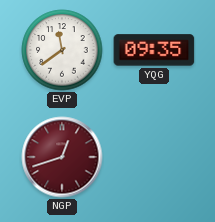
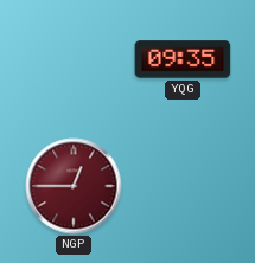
EVP: 11:39 -> none
NGP: 12:42 -> 12:45
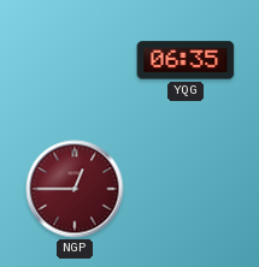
YQG: 09:35 -> 06:35
